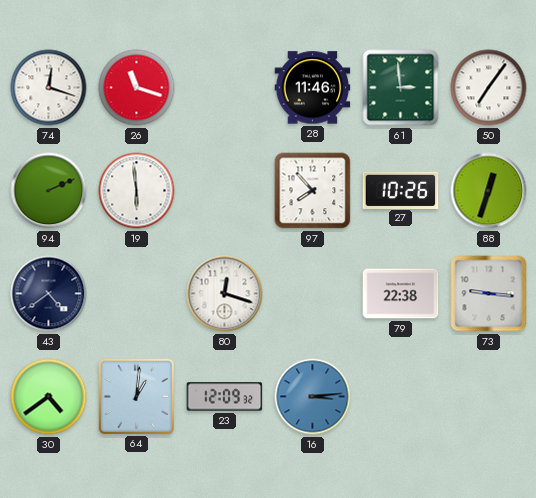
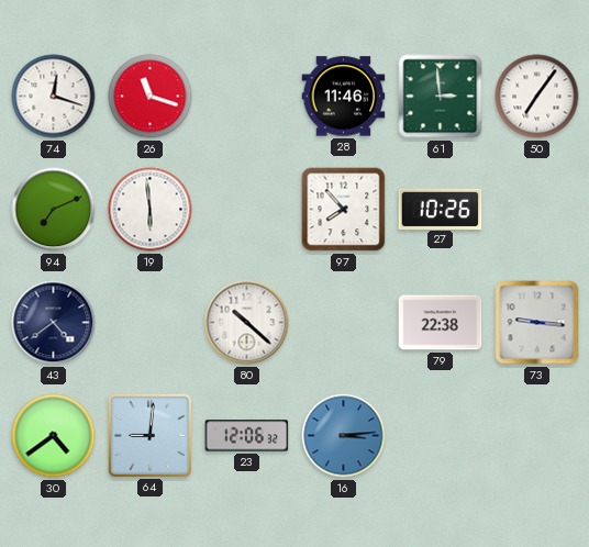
94: 2:11 -> 7:11
88: 12:33 -> none
80: 12:18 -> 10:22
64: 1:01 -> 9:01
23: 12:09 -> 12:06
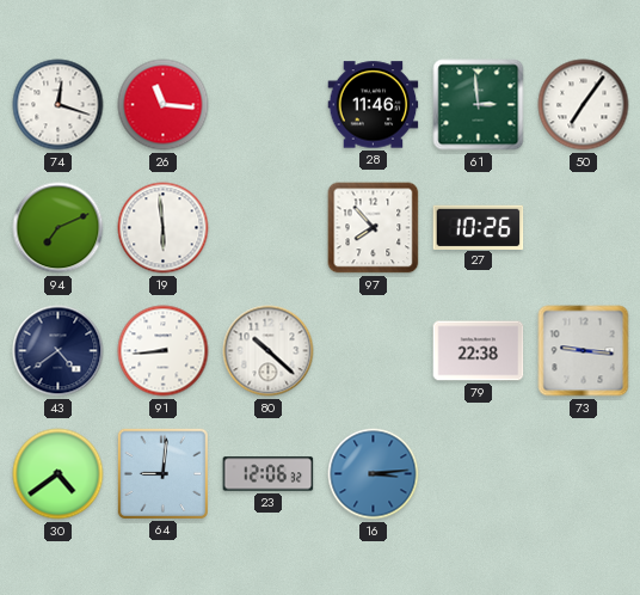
26: 11:18 -> 11:16
91: none -> 8:44
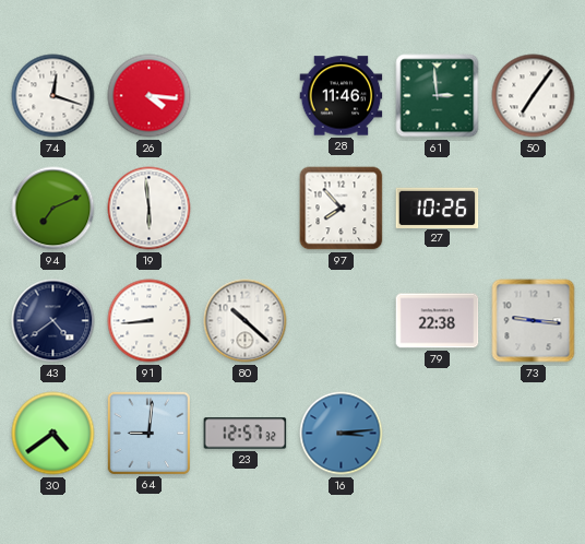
26: 11:16 -> 4:16
23: 12:06 -> 12:57
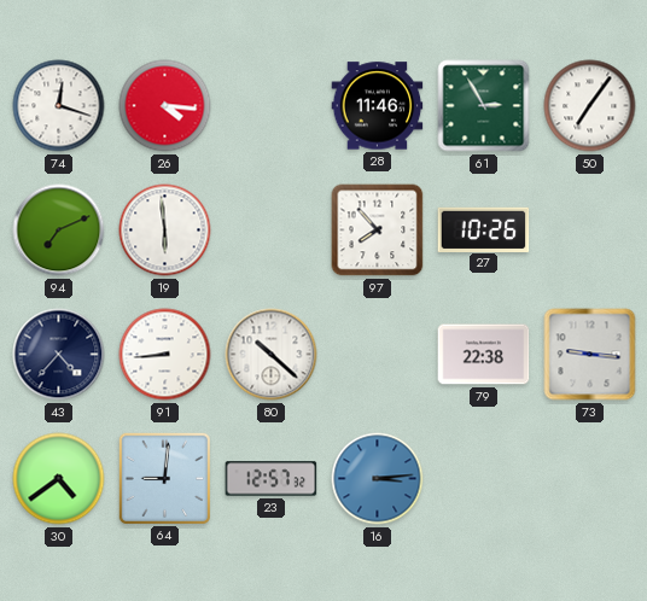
61: 2:59 -> 2:55
43: 4:39 -> 4:37
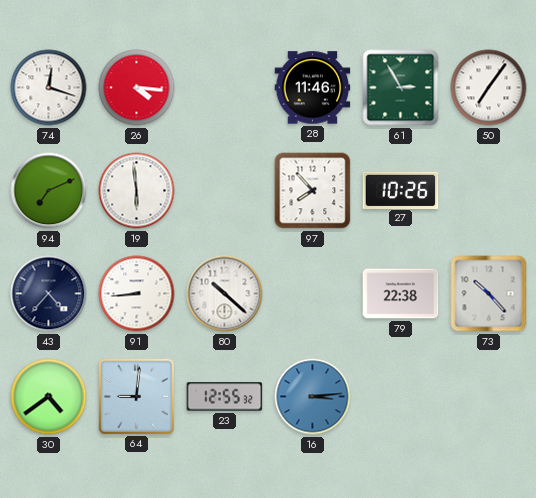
73: 9:16 -> 10:23
23: 12:57 -> 12:55
